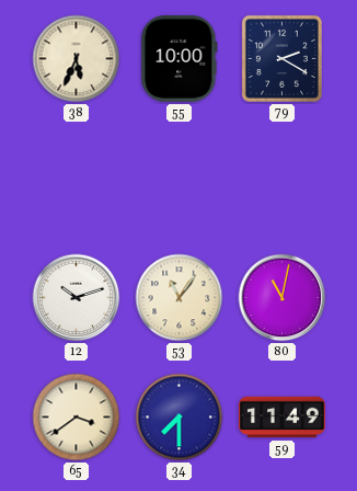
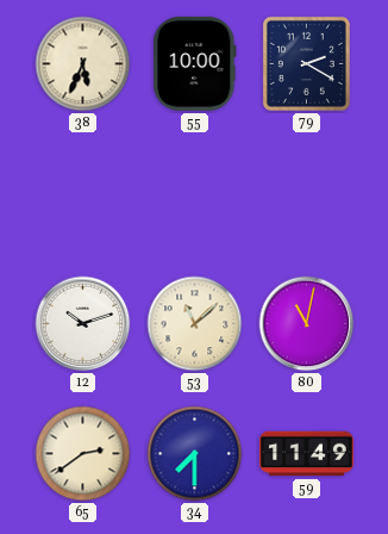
53: 11:06 -> 11:08
65: 3:39 -> 2:39
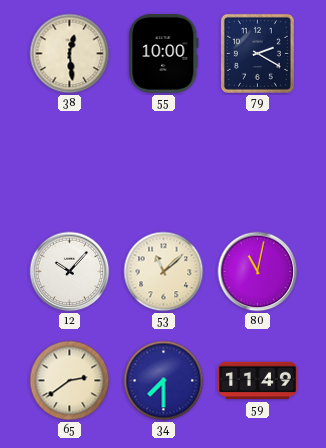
38: 5:34 -> 12:29
12: 10:12 -> 10:07
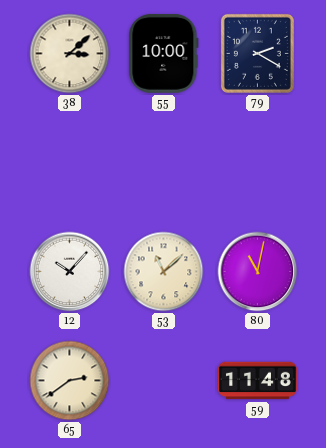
38: 12:29 -> 3:08
34: 7:30 -> none
59: 11:49 -> 11:48
